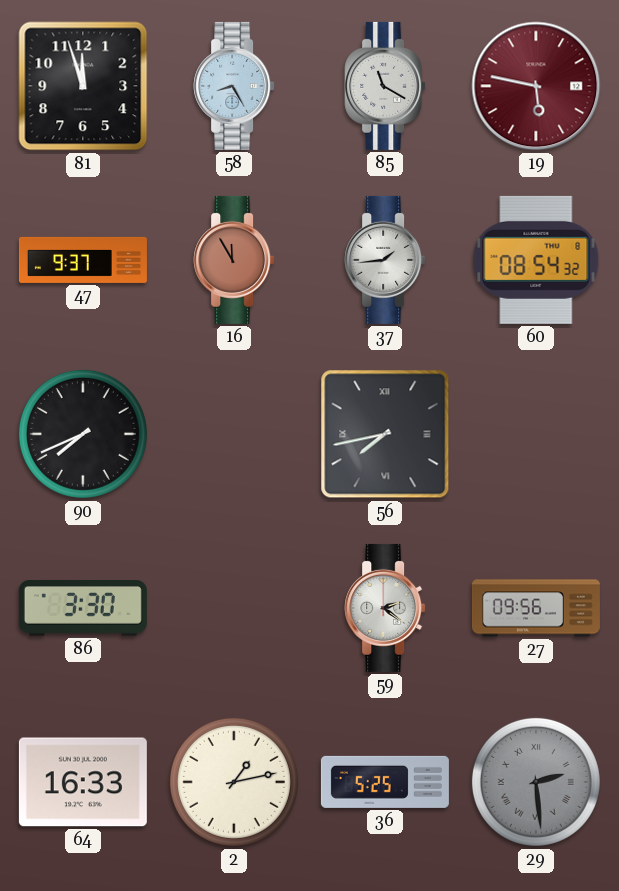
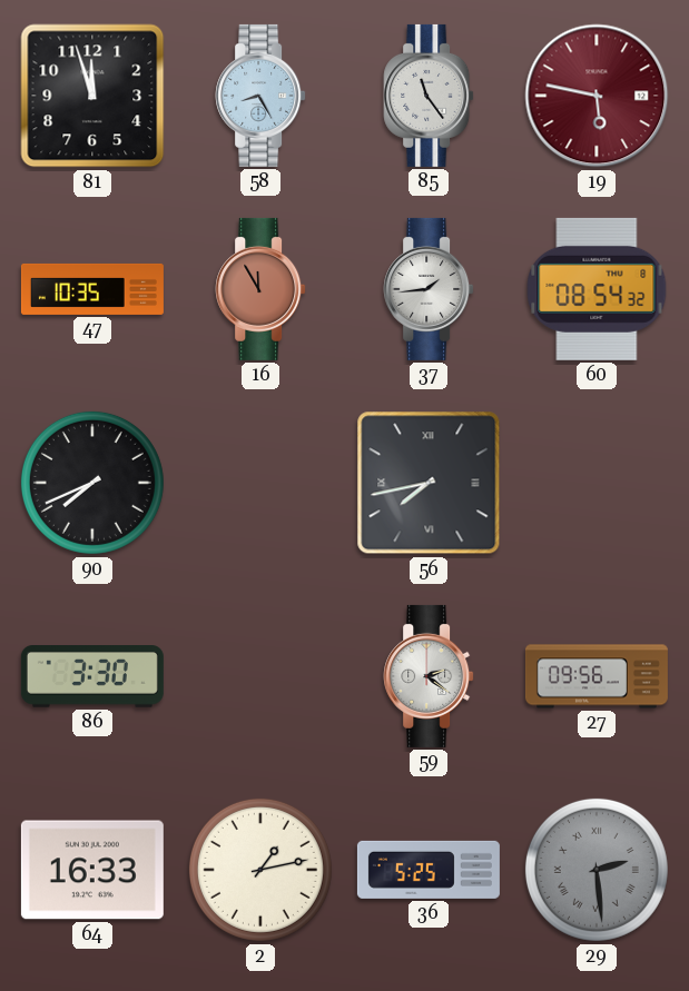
85: 11:20 -> 11:24
47: 9:37 -> 10:35
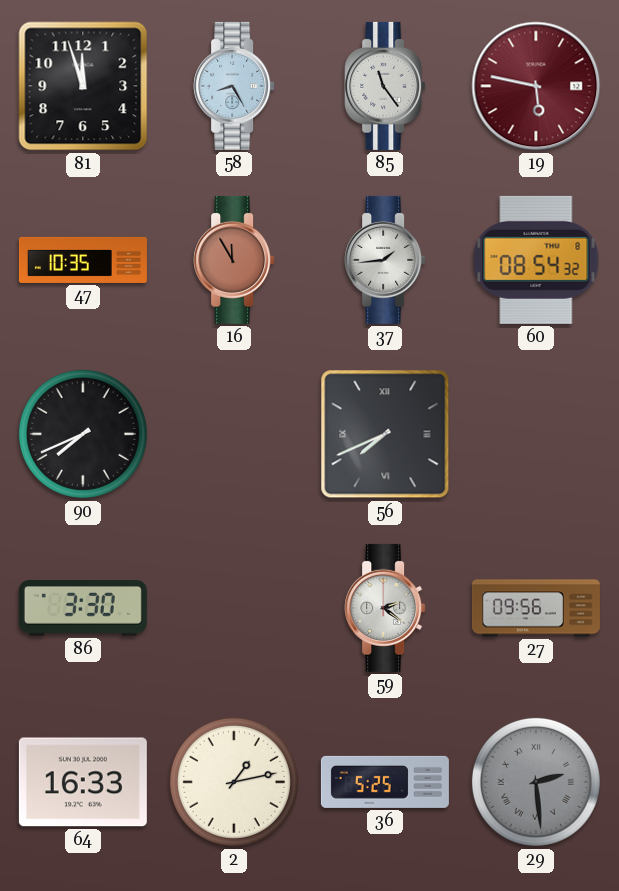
56: 7:43 -> 7:41
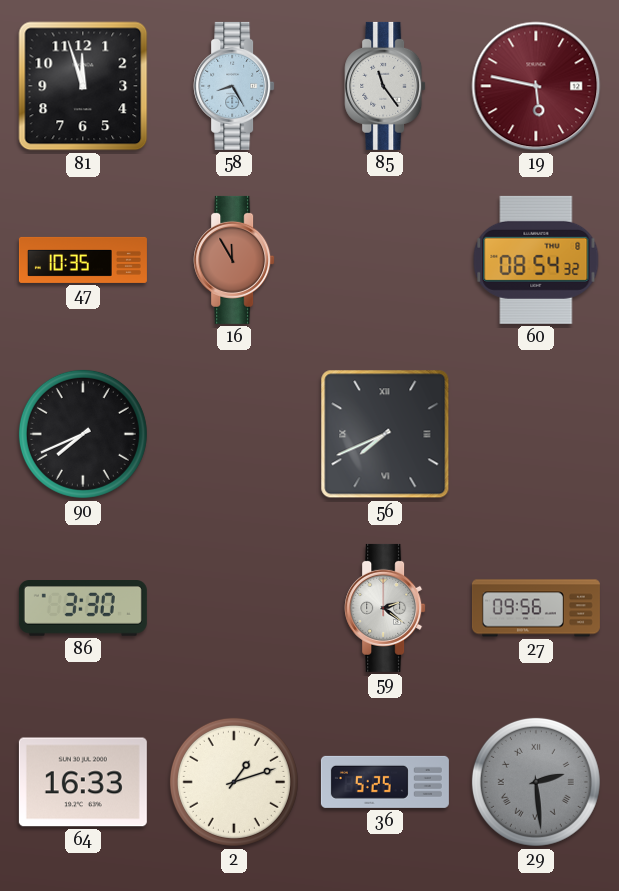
37: 1:44 -> none
2: 1:13 -> 1:12
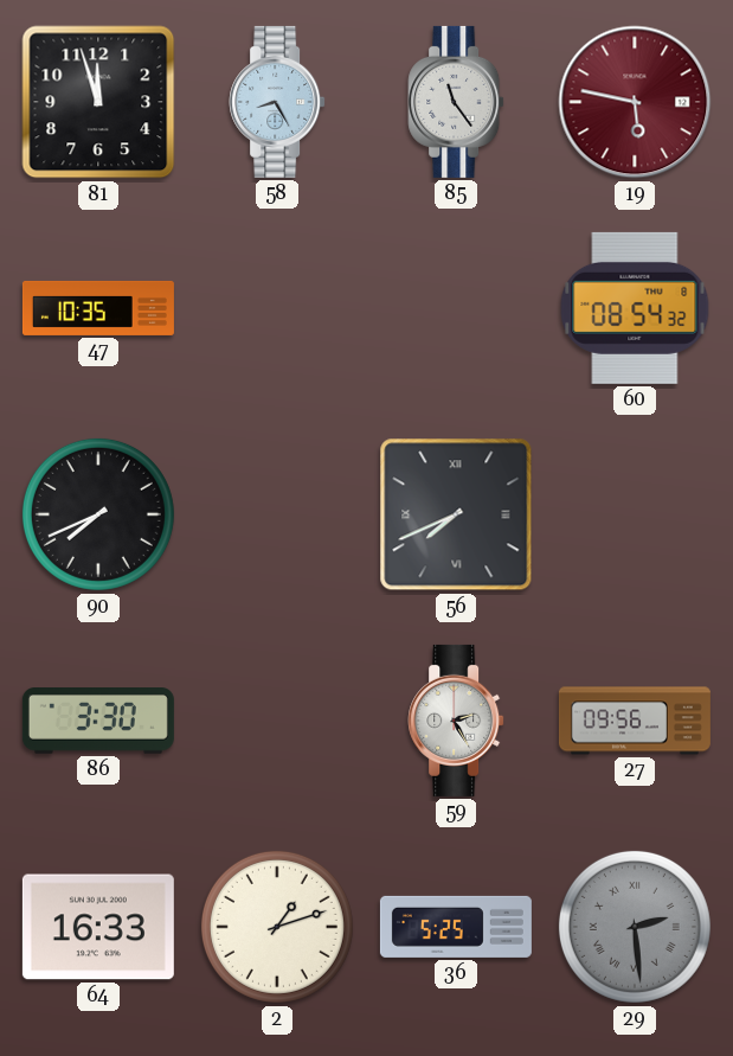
16: 11:55 -> none
59: 2:21 -> 2:25
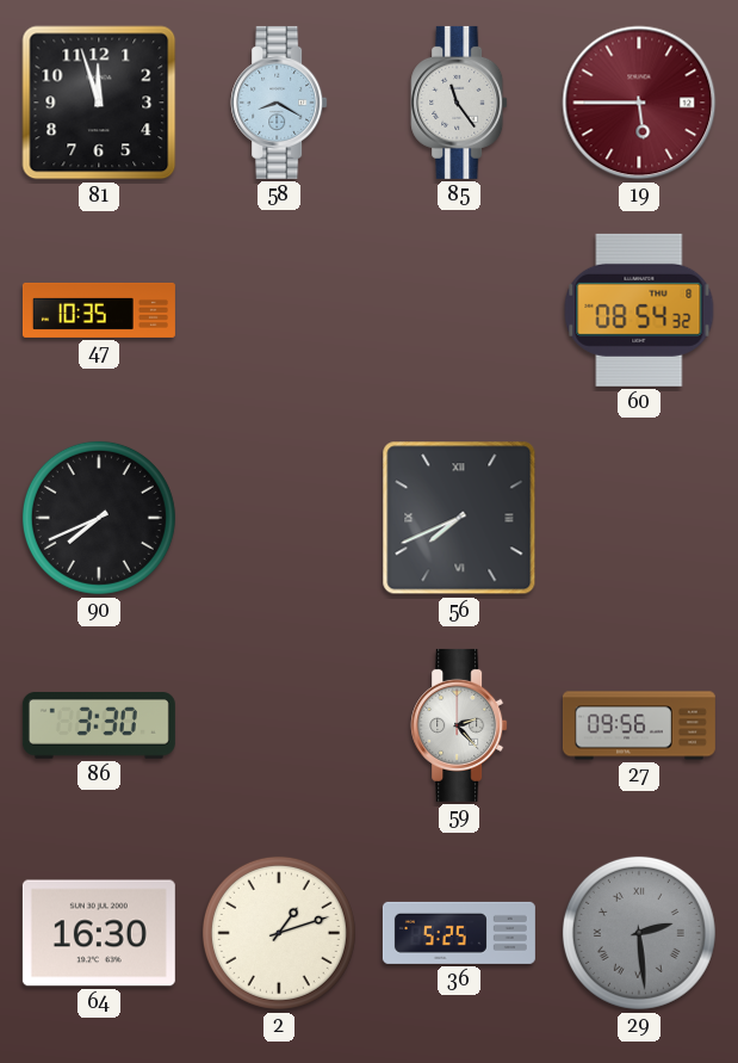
58: 8:25 -> 8:20
19: 5:47 -> 5:45
59: 2:25 -> 2:23
64: 16:33 -> 16:30
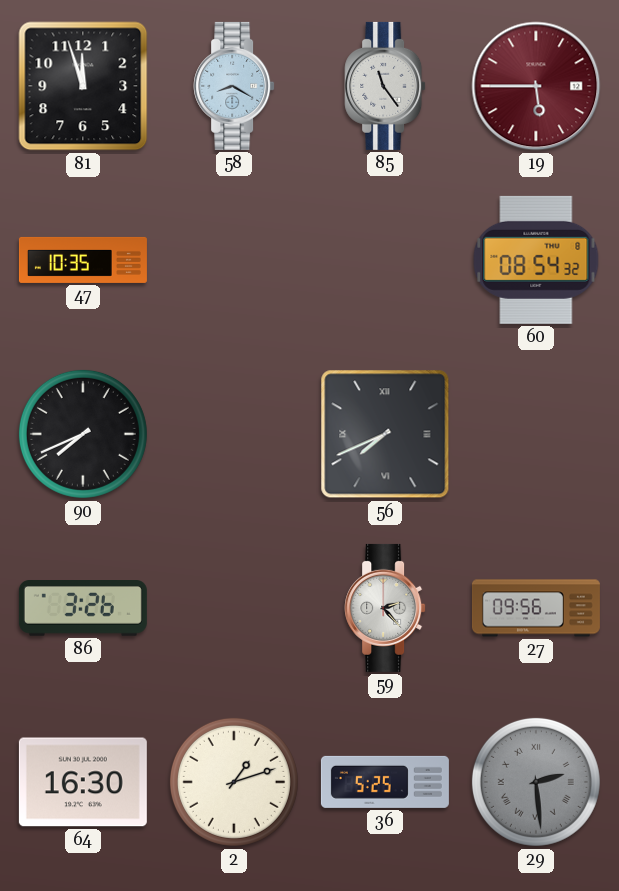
86: 3:30 -> 3:26
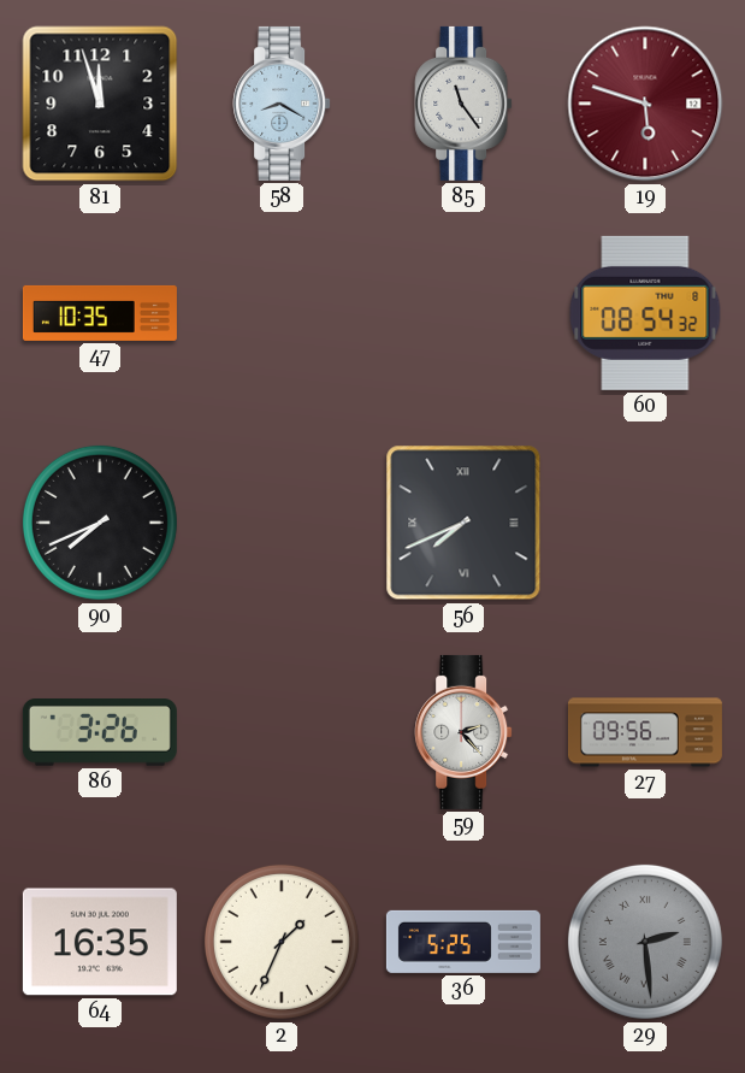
19: 5:45 -> 5:48
64: 16:30 -> 16:35
2: 1:12 -> 1:34
